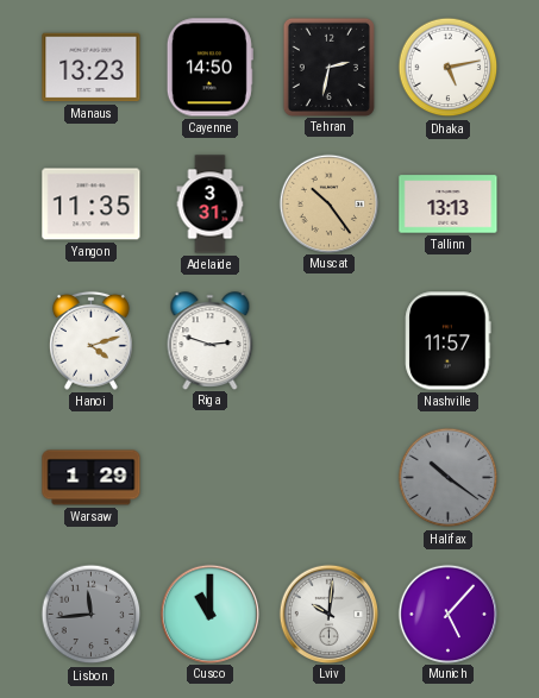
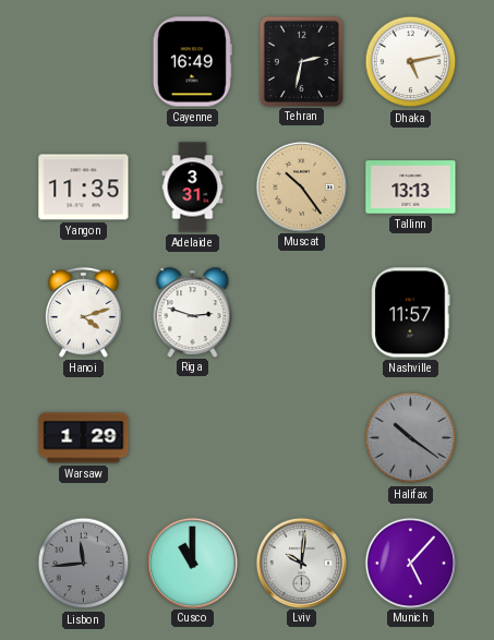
Manaus: 13:23 -> none
Cayenne: 14:50 -> 16:49
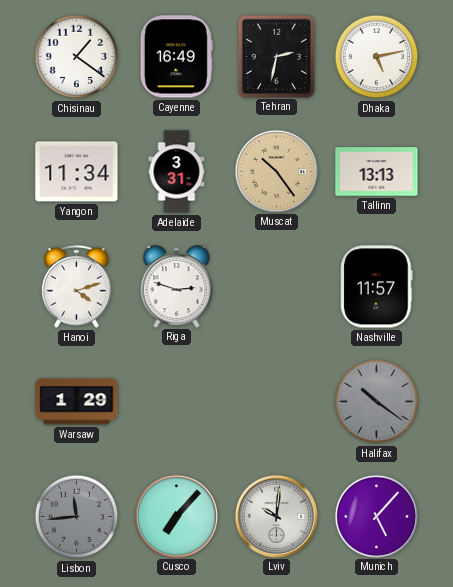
Chisinau: none -> 1:21
Yangon: 11:35 -> 11:34
Cusco: 11:00 -> 7:07
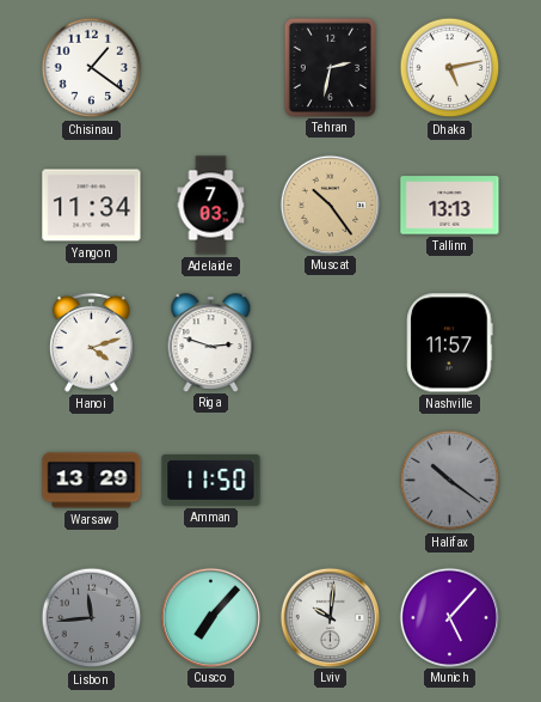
Cayenne: 16:49 -> none
Adelaide: 3:31 -> 7:03
Warsaw: 1:29 -> 13:29
Amman: none -> 11:50
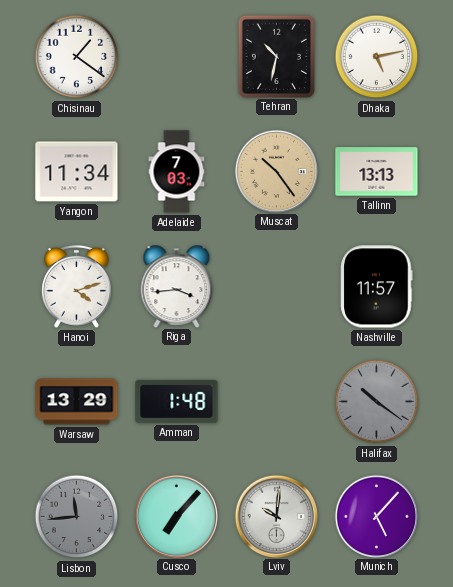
Tehran: 2:32 -> 10:32
Riga: 2:48 -> 3:44
Amman: 11:50 -> 1:48
